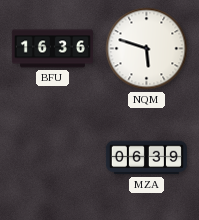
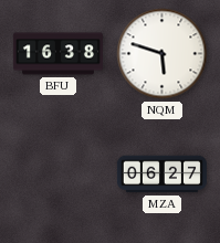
BFU: 16:36 -> 16:38
MZA: 06:39 -> 06:27
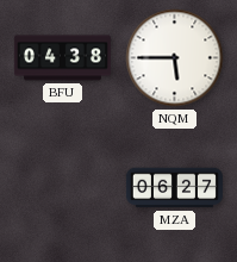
BFU: 16:38 -> 04:38
NQM: 5:48 -> 5:45
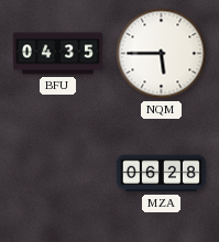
BFU: 04:38 -> 04:35
MZA: 06:27 -> 06:28
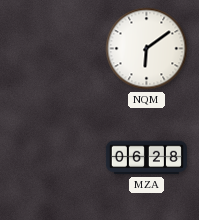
BFU: 04:35 -> none
NQM: 5:45 -> 6:09
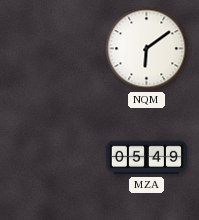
MZA: 06:28 -> 05:49
